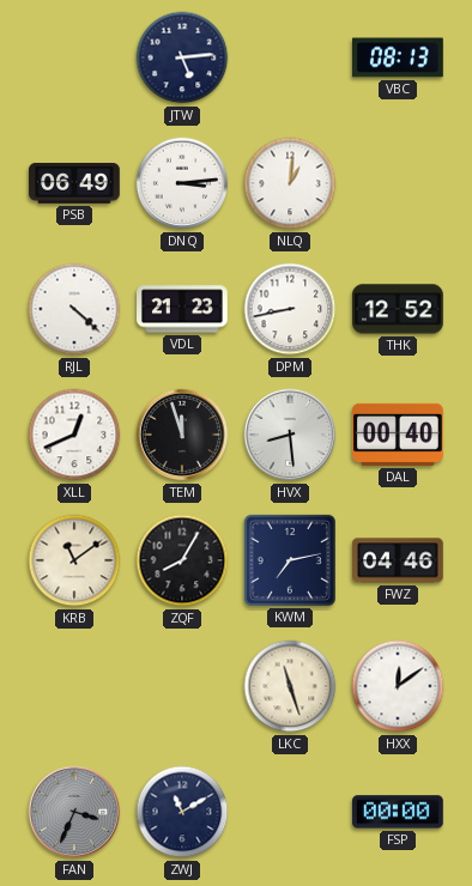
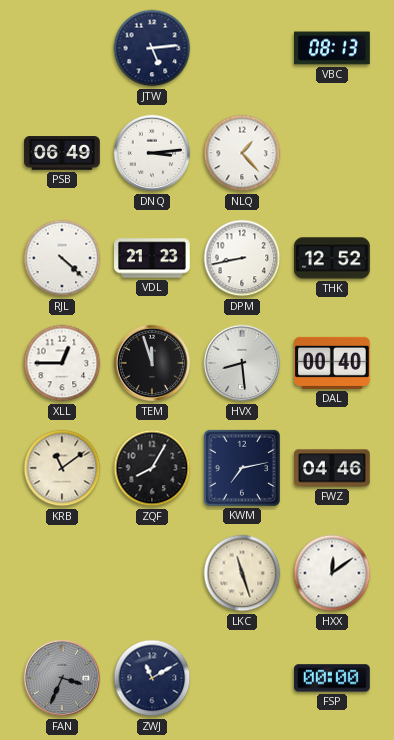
NLQ: 1:01 -> 1:23
XLL: 12:41 -> 12:45
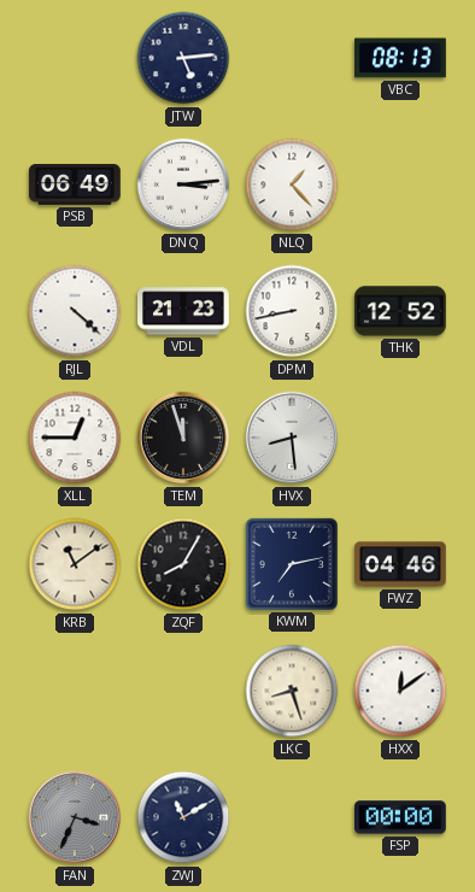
DAL: 00:40 -> none
LKC: 11:27 -> 8:27
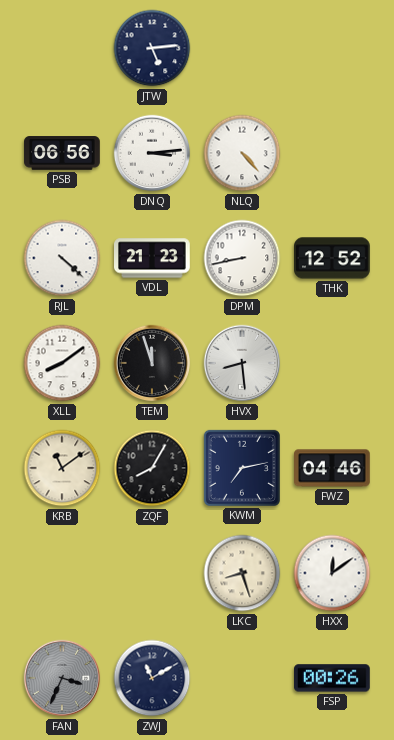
VBC: 08:13 -> none
PSB: 06:49 -> 06:56
NLQ: 1:23 -> 4:23
XLL: 12:45 -> 8:09
FSP: 00:00 -> 00:26
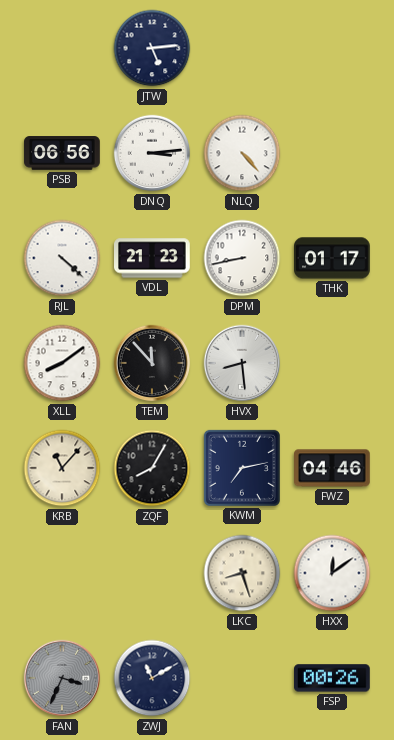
THK: 12:52 -> 01:17
TEM: 11:57 -> 11:53
KRB: 11:09 -> 11:07
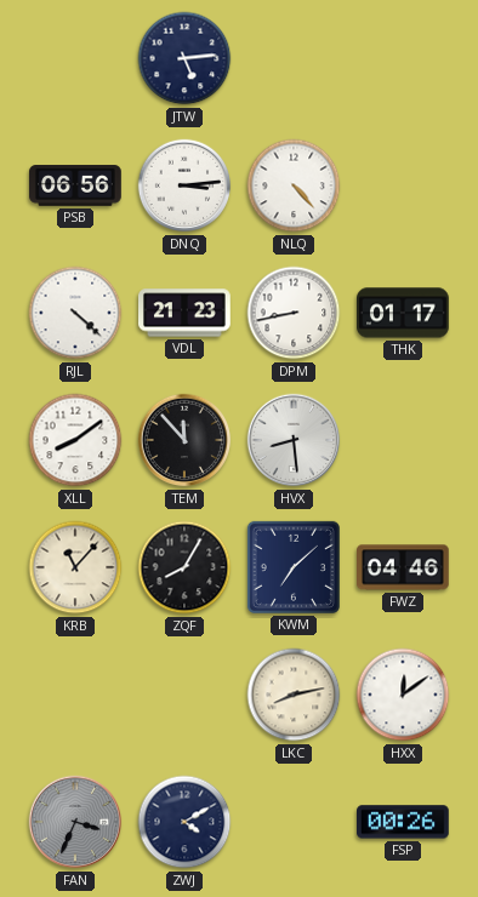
KWM: 7:13 -> 7:08
LKC: 8:27 -> 8:13
ZWJ: 11:10 -> 4:10
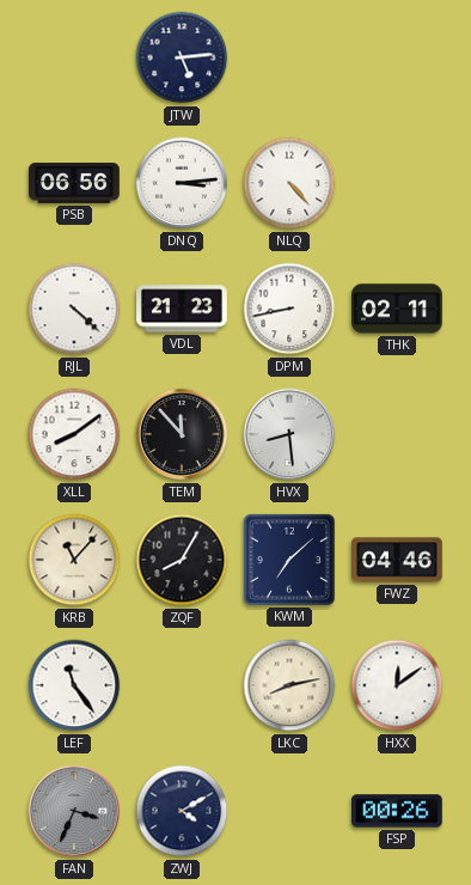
THK: 01:17 -> 02:11
LEF: none -> 11:24
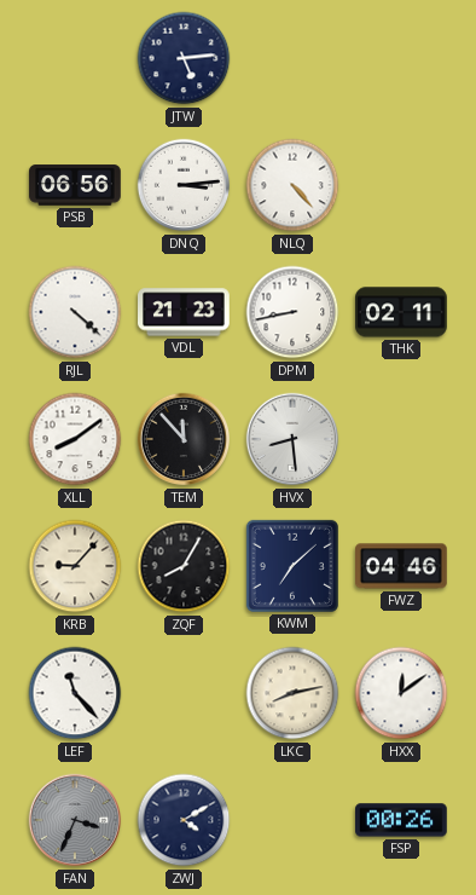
KRB: 11:07 -> 9:07
LEF: 11:24 -> 11:23
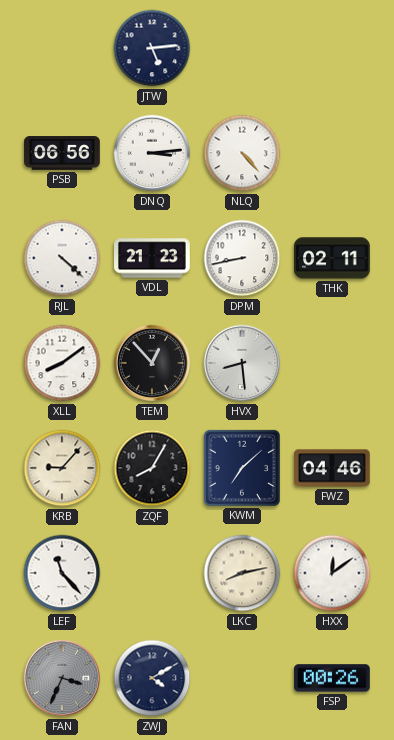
TEM: 11:53 -> 12:53
